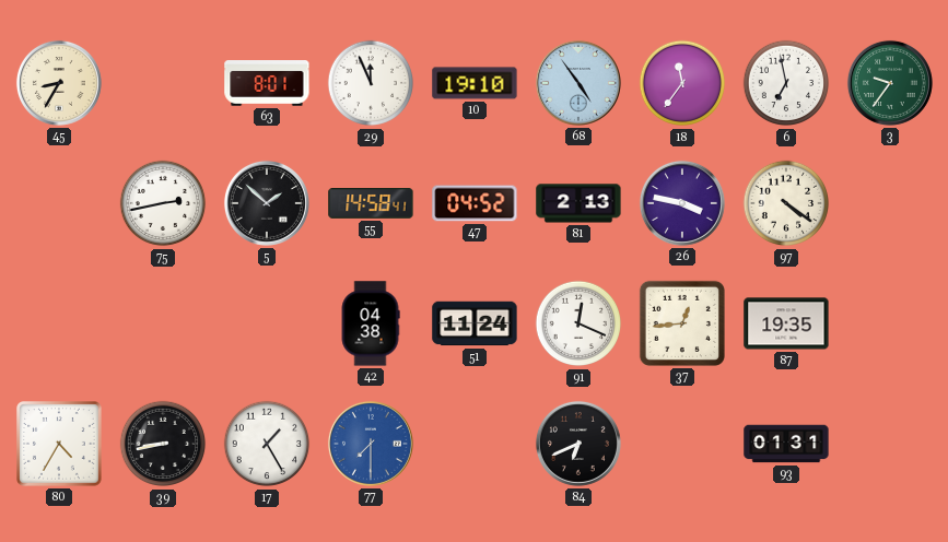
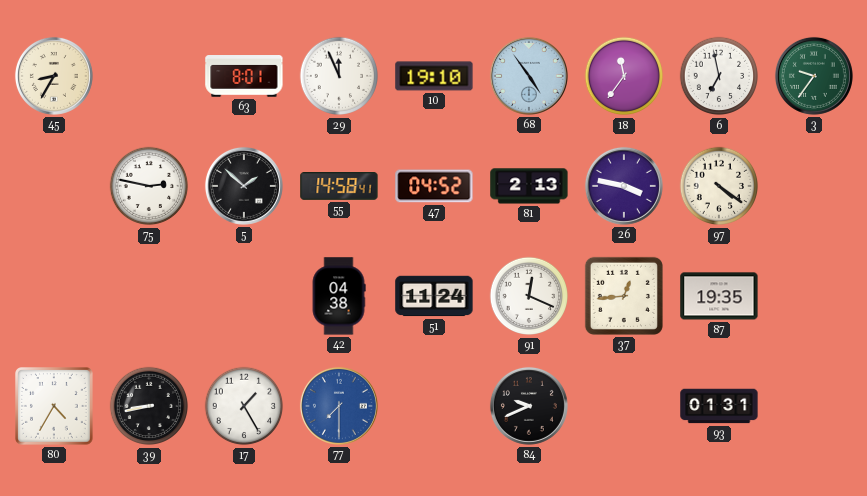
75: 2:43 -> 2:47
84: 6:41 -> 9:41
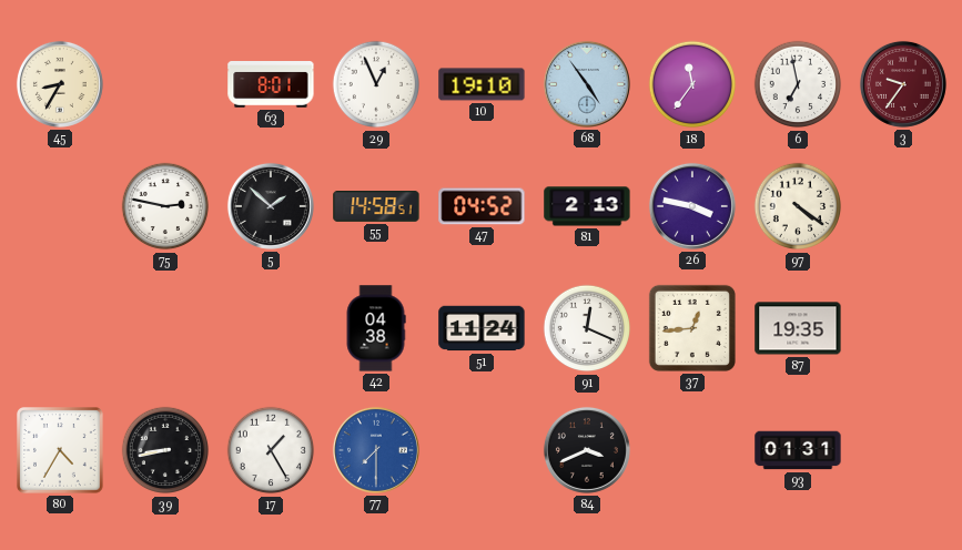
29: 11:56 -> 12:56
3 dial: green -> burgundy
55: 14:58:41 -> 14:58:51
84: 9:41 -> 3:41
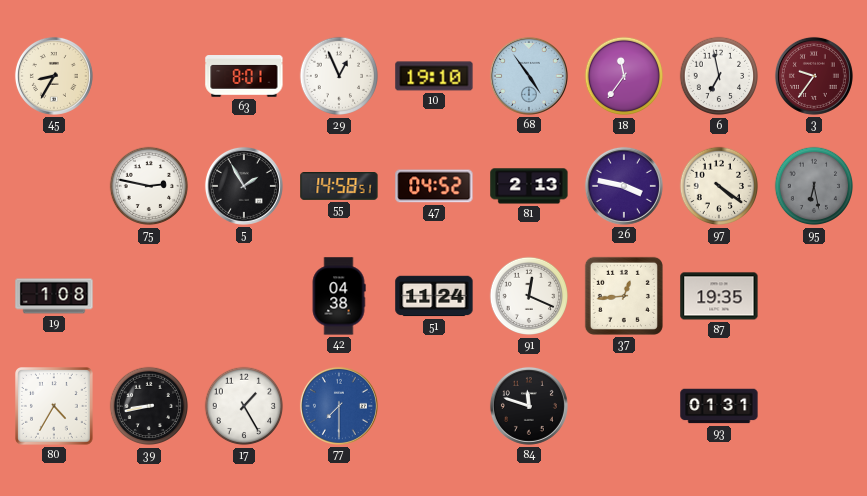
5: 1:52 -> 1:55
95: none -> 6:28
19: none -> 1:08
84: 3:41 -> 11:48
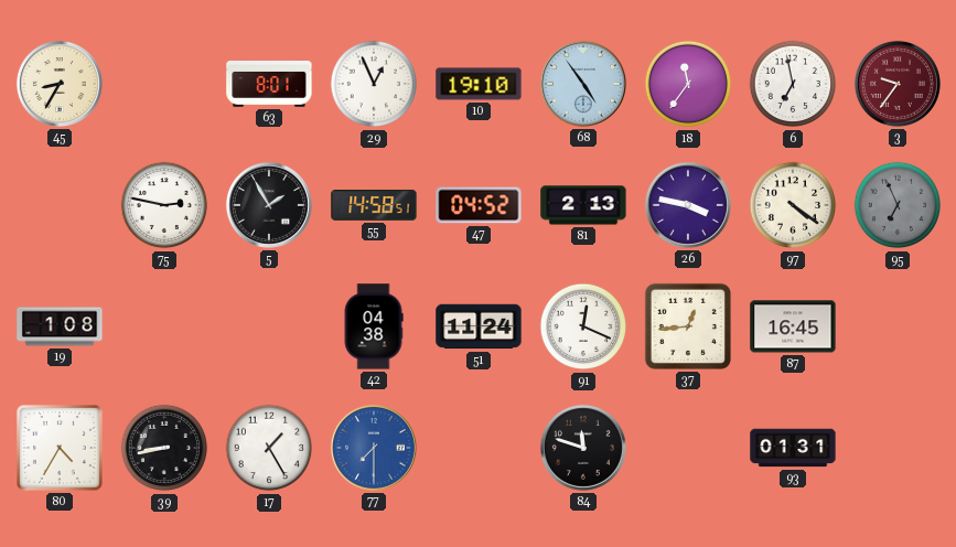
95: 6:28 -> 6:56
87: 19:35 -> 16:45
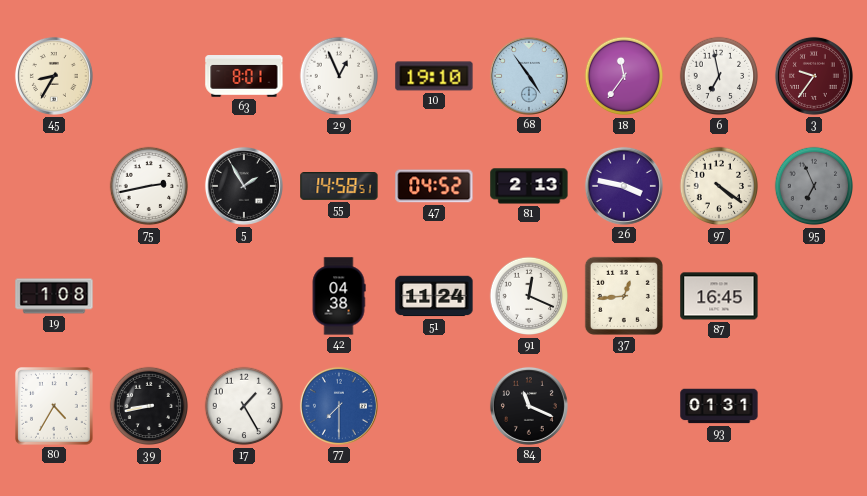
75: 2:47 -> 2:43
84: 11:48 -> 11:19
